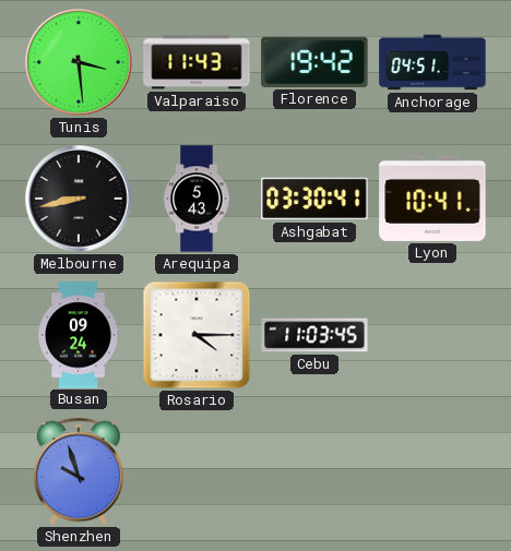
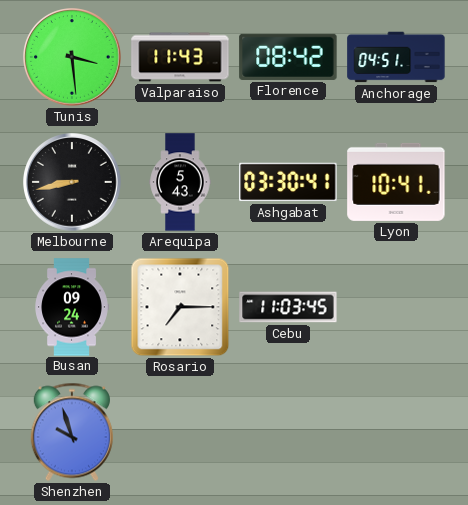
Florence: 19:42 -> 08:42
Rosario: 4:15 -> 7:15
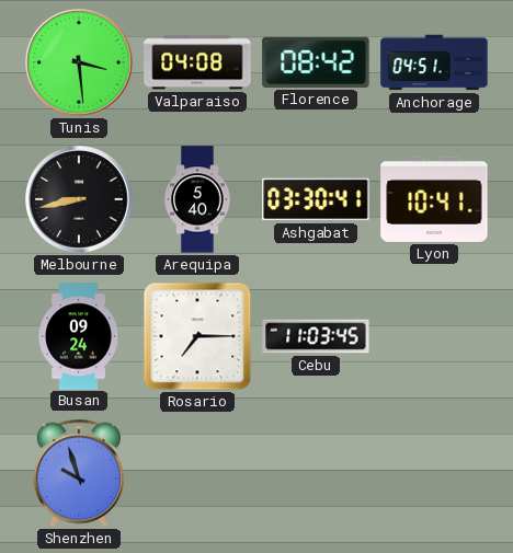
Valparaiso: 11:43 -> 04:08
Arequipa: 5:43 -> 5:40
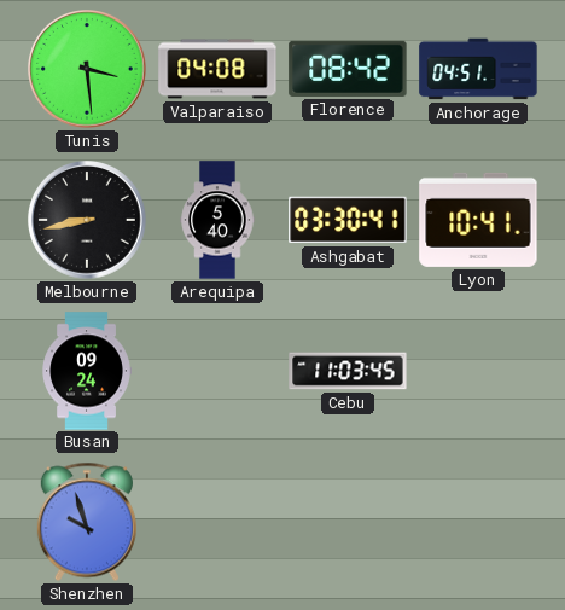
Rosario: 7:15 -> none
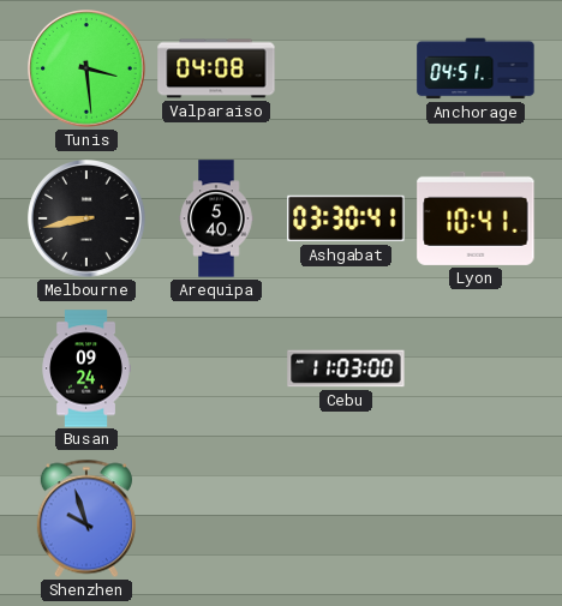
Florence: 08:42 -> none
Cebu: 11:03:45 -> 11:03:00
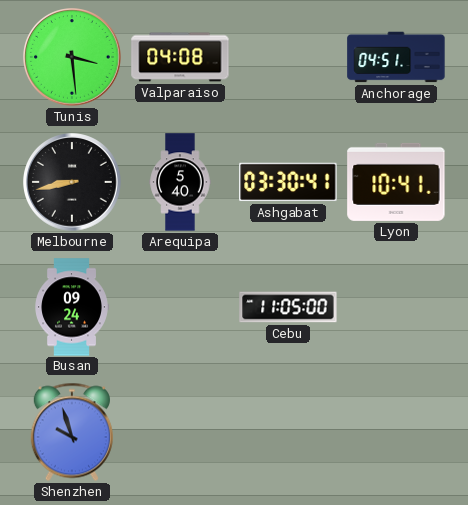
Cebu: 11:03 -> 11:05
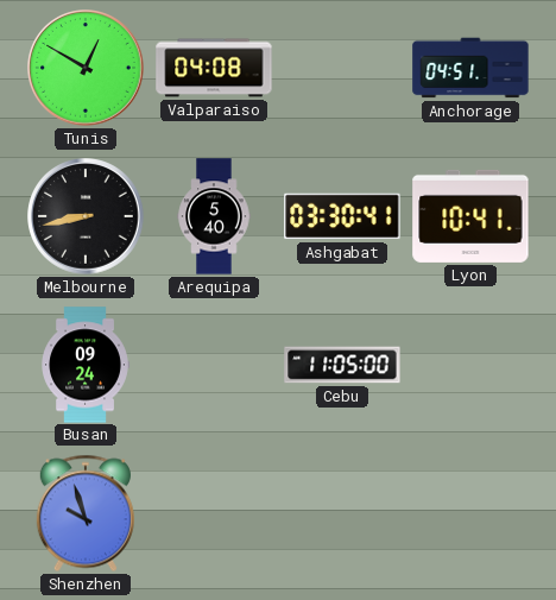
Tunis: 3:29 -> 12:50
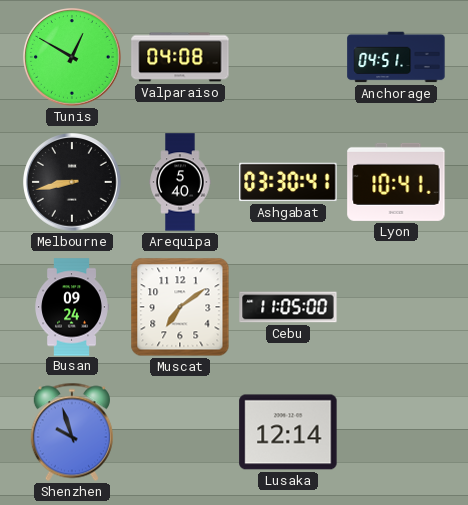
Muscat: none -> 7:09
Lusaka: none -> 12:14
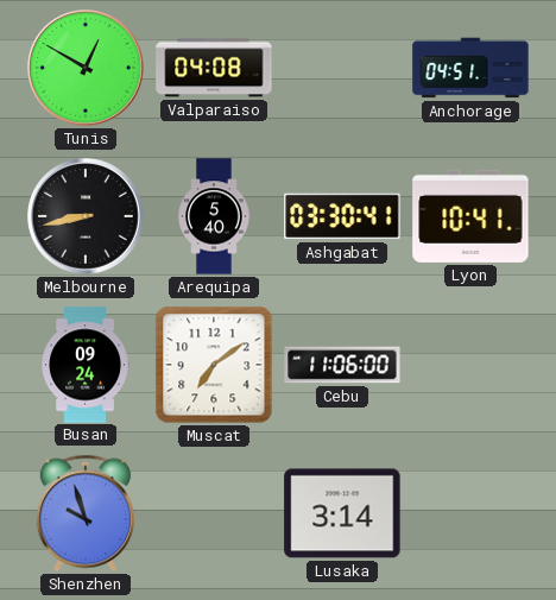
Cebu: 11:05 -> 11:06
Lusaka: 12:14 -> 3:14
